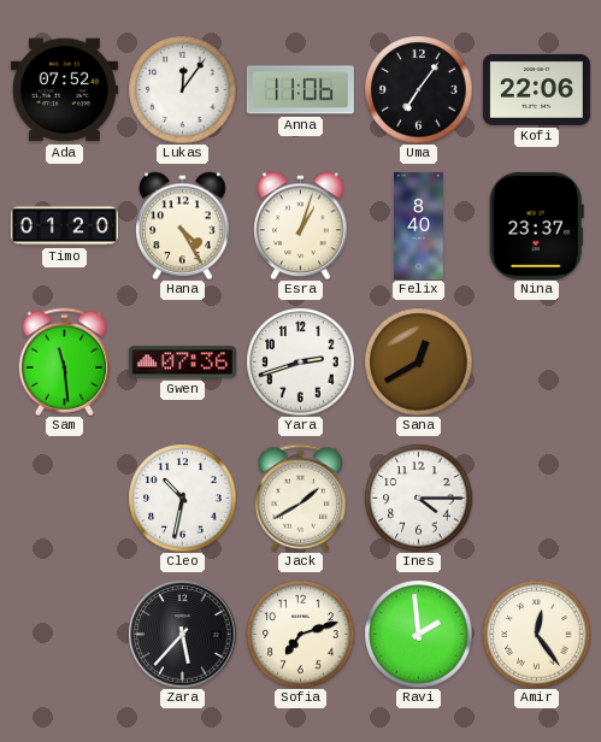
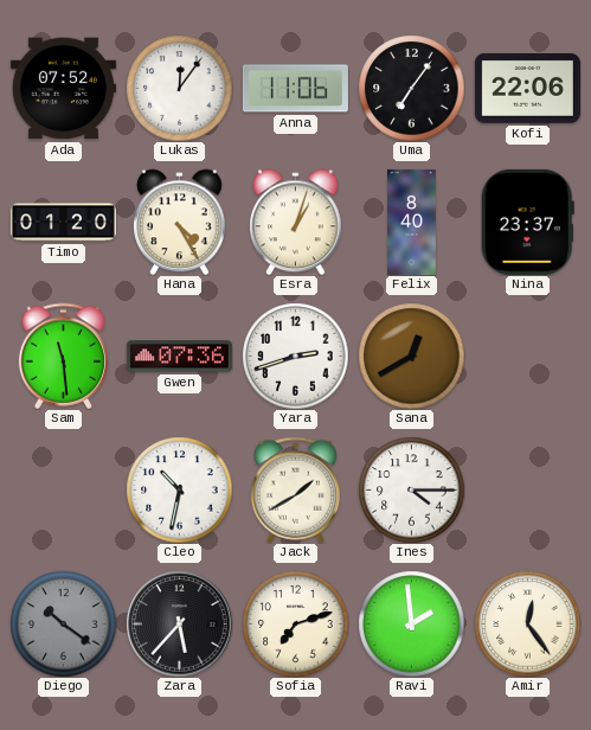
Diego: none -> 10:21
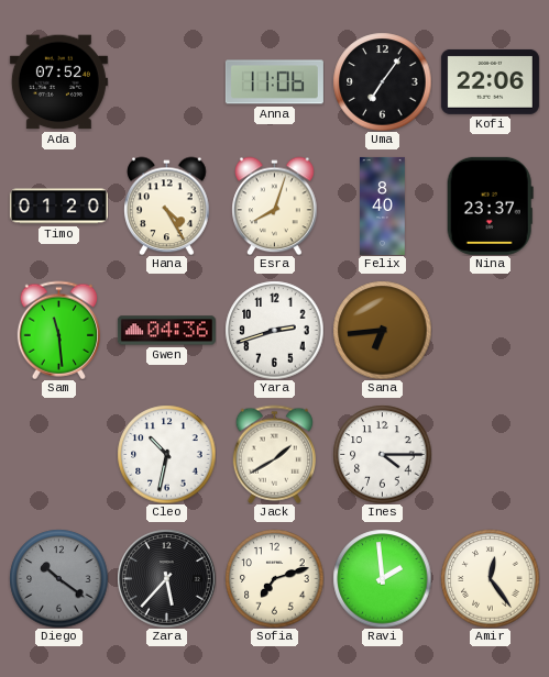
Lukas: 12:06 -> none
Esra: 1:03 -> 8:03
Gwen: 07:36 -> 04:36
Sana: 12:40 -> 6:44
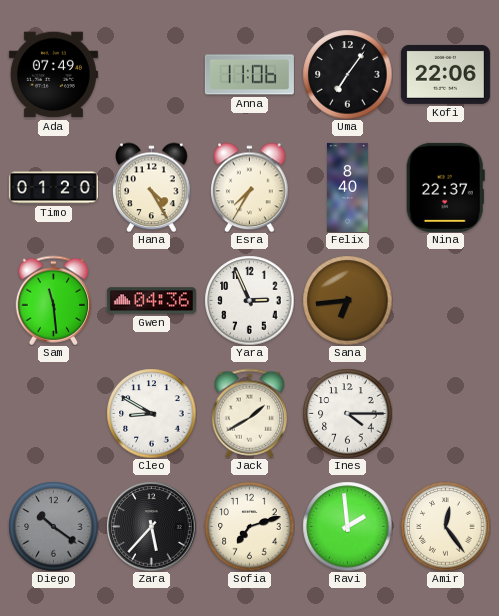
Ada: 07:52 -> 07:49
Esra: 8:03 -> 7:35
Nina: 23:37 -> 22:37
Yara: 2:42 -> 2:56
Cleo: 10:32 -> 8:50
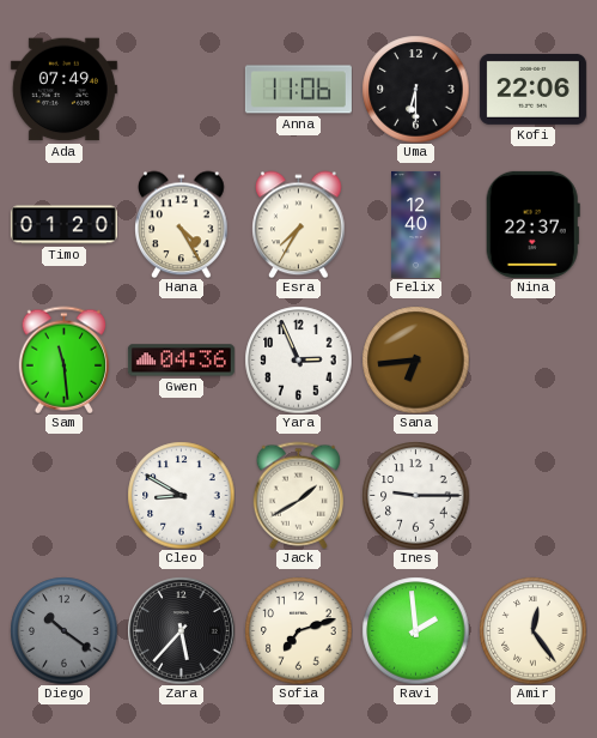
Uma: 7:06 -> 6:30
Felix: 8:40 -> 12:40
Ines: 4:15 -> 9:15
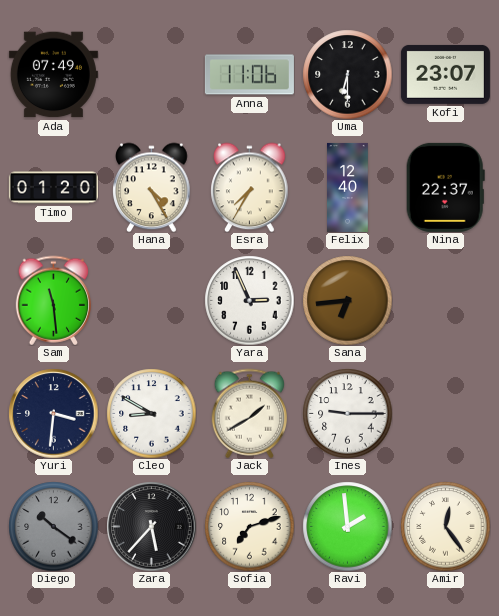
Kofi: 22:06 -> 23:07
Gwen: 04:36 -> none
Yuri: none -> 3:31
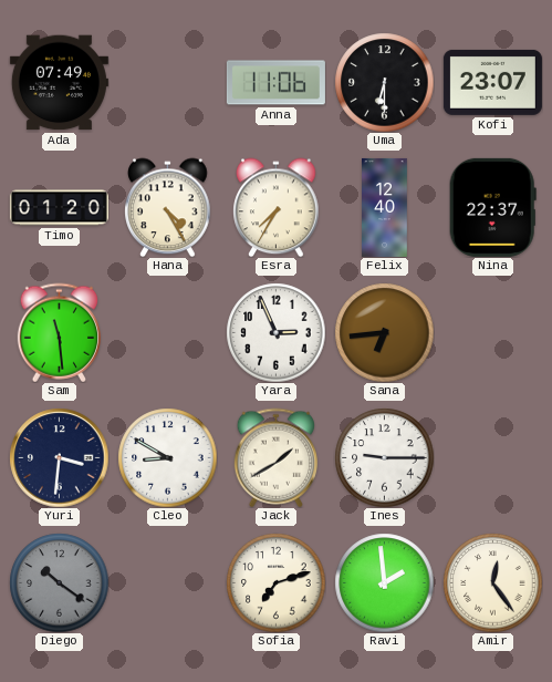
Zara: 5:37 -> none
